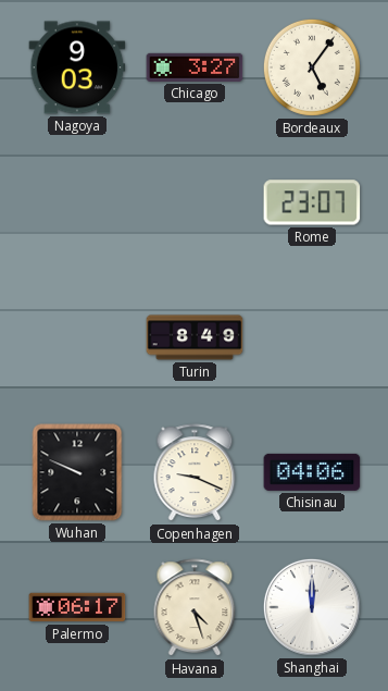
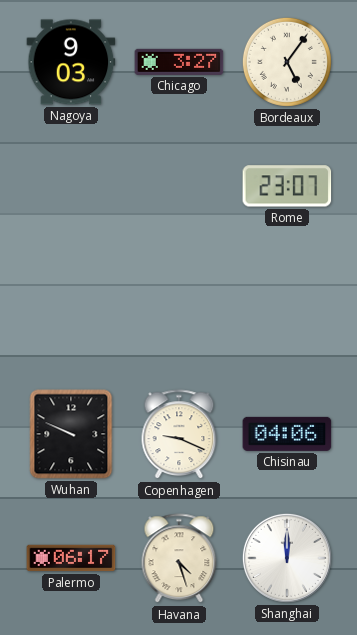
Turin: 8:49 -> none
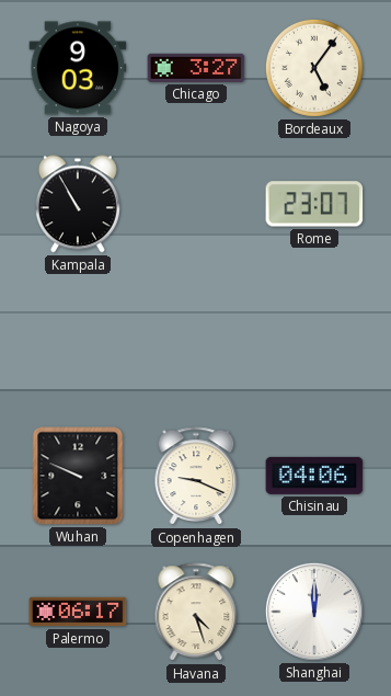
Kampala: none -> 10:55
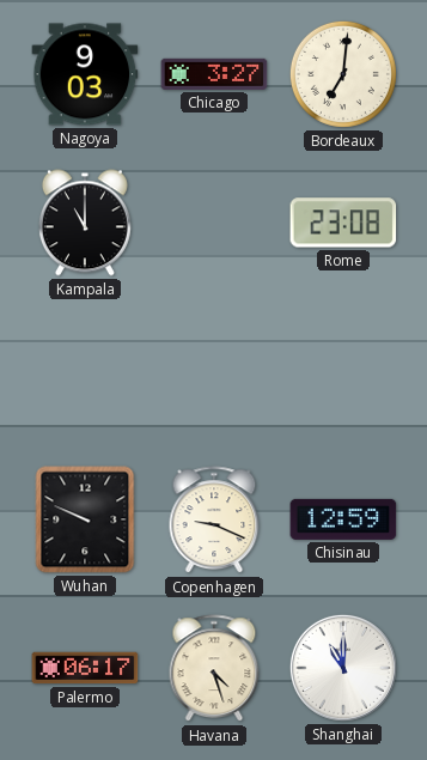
Bordeaux: 5:06 -> 7:01
Kampala: 10:55 -> 11:00
Rome: 23:07 -> 23:08
Chisinau: 04:06 -> 12:59
Shanghai: 12:00 -> 11:00
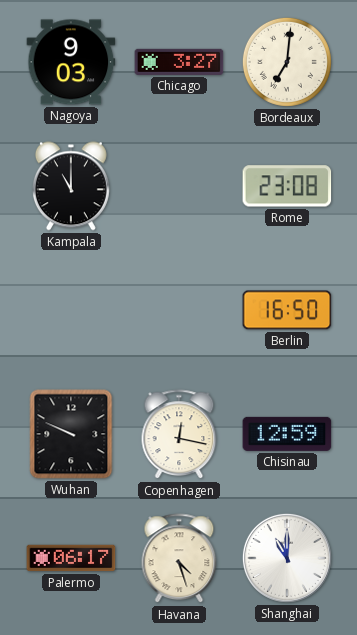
Berlin: none -> 16:50
Copenhagen: 9:19 -> 12:17
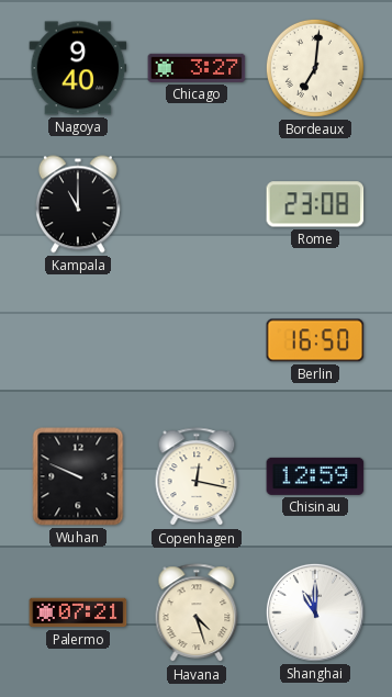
Nagoya: 9:03 -> 9:40
Palermo: 06:17 -> 07:21
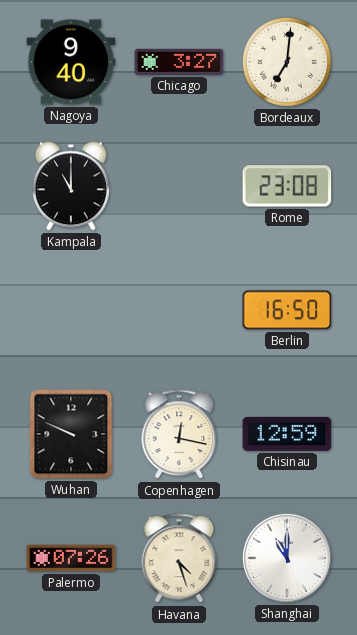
Palermo: 07:21 -> 07:26
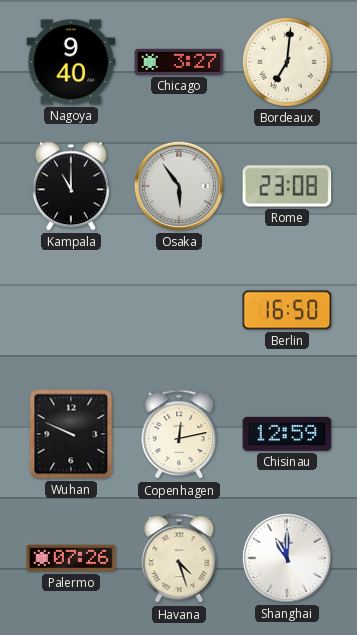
Osaka: none -> 5:54
Copenhagen: 12:17 -> 12:13
